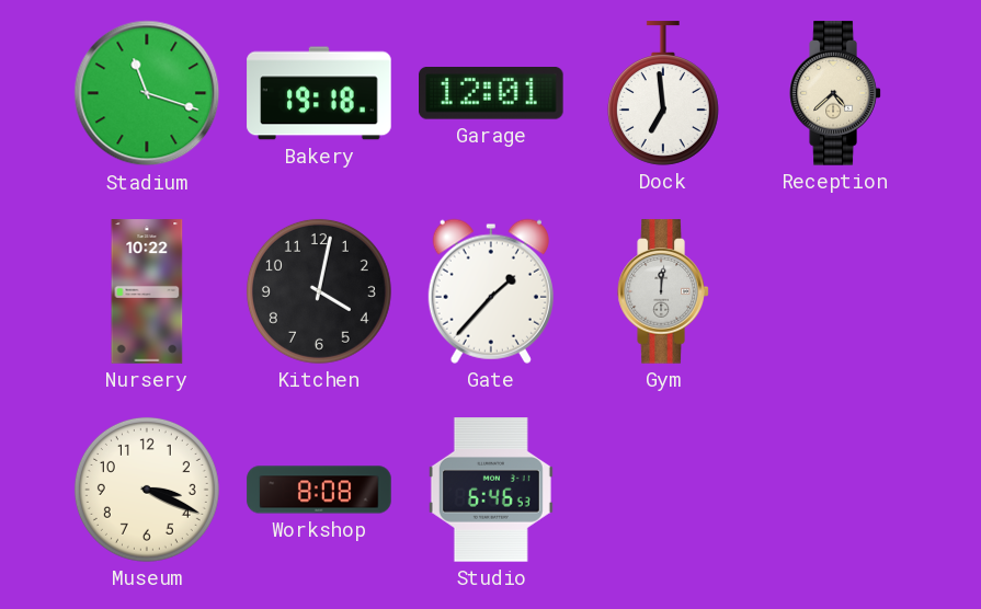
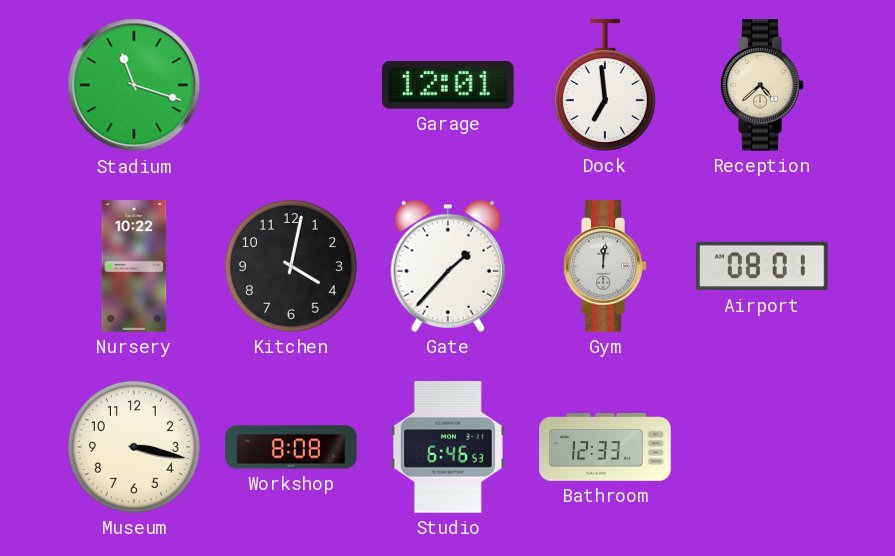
Bakery: 19:18 -> none
Airport: none -> 08:01
Museum: 3:19 -> 3:17
Bathroom: none -> 12:33
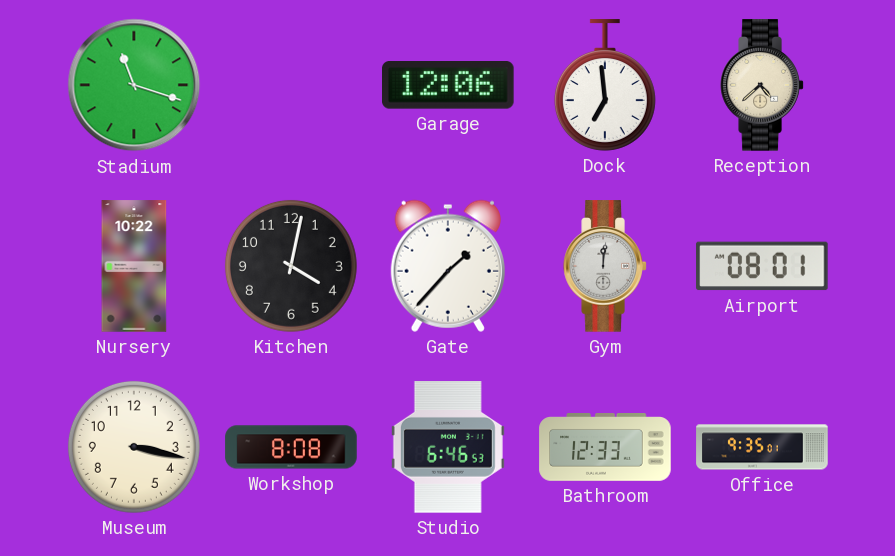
Garage: 12:01 -> 12:06
Office: none -> 9:35
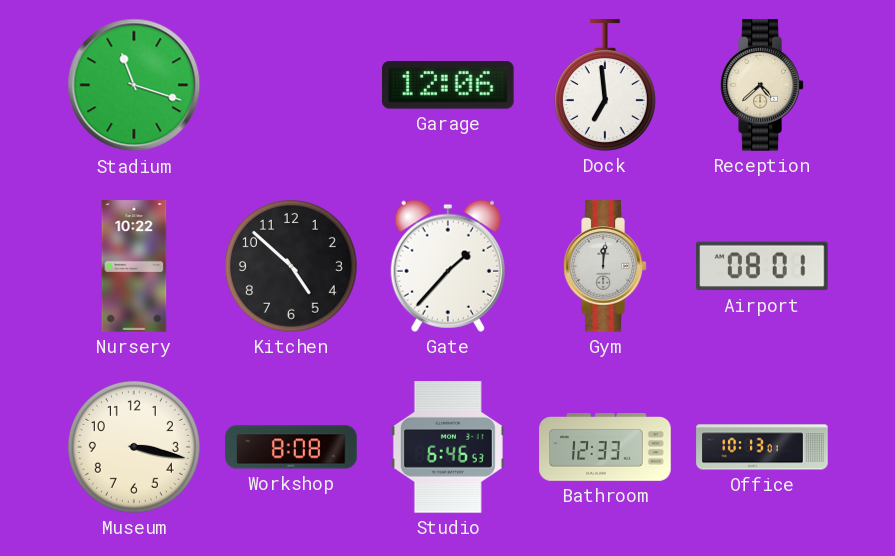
Kitchen: 4:02 -> 4:52
Office: 9:35 -> 10:13
